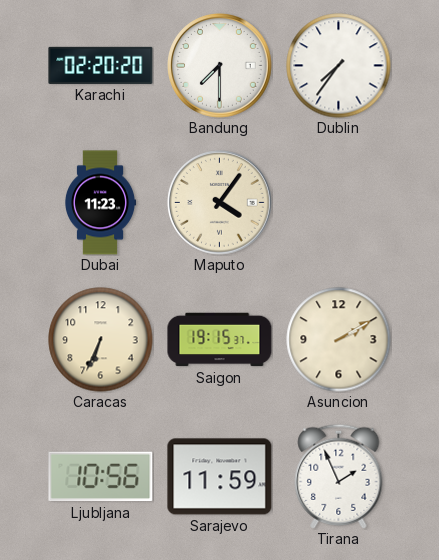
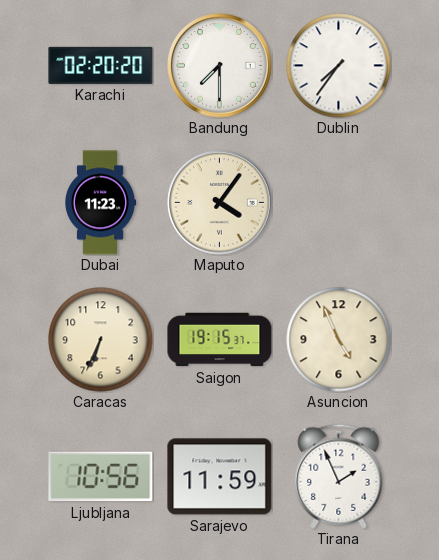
Asuncion: 2:10 -> 4:56
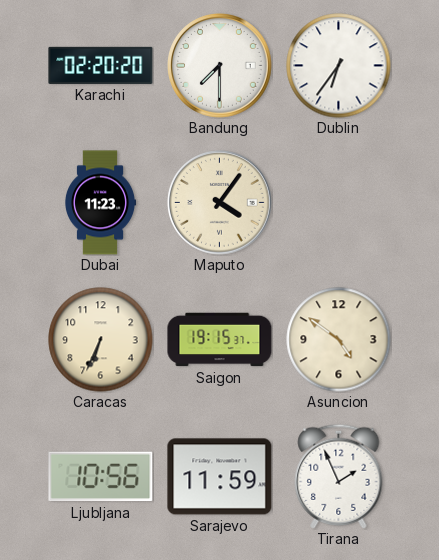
Dublin: 7:36 -> 6:36
Asuncion: 4:56 -> 4:51
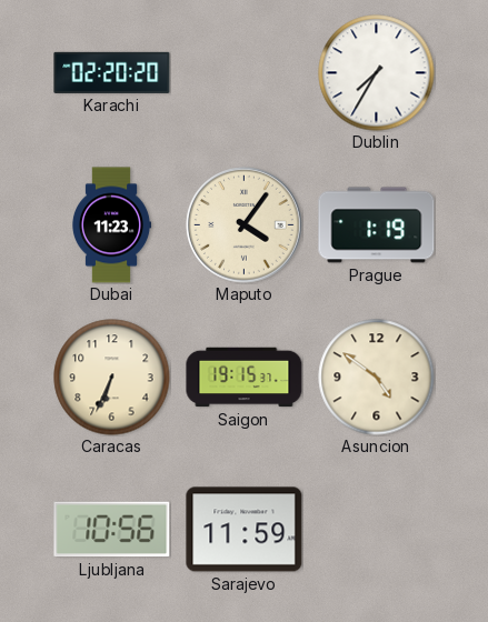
Bandung: 7:30 -> none
Dublin: 6:36 -> 7:35
Prague: none -> 1:19
Tirana: 1:56 -> none
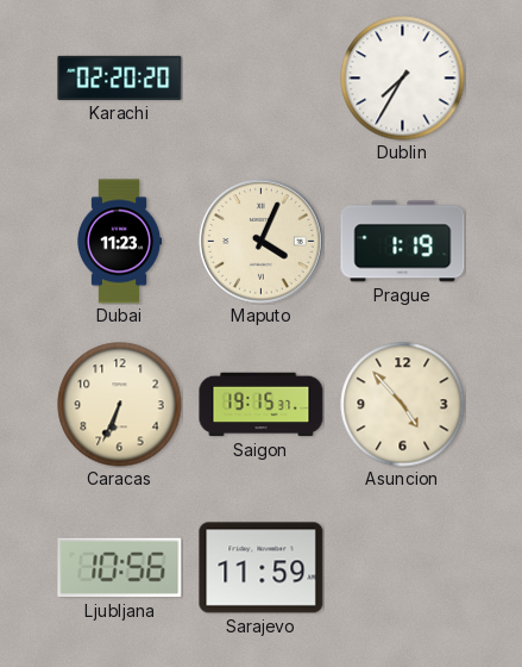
Maputo: 4:06 -> 4:04
Asuncion: 4:51 -> 4:53
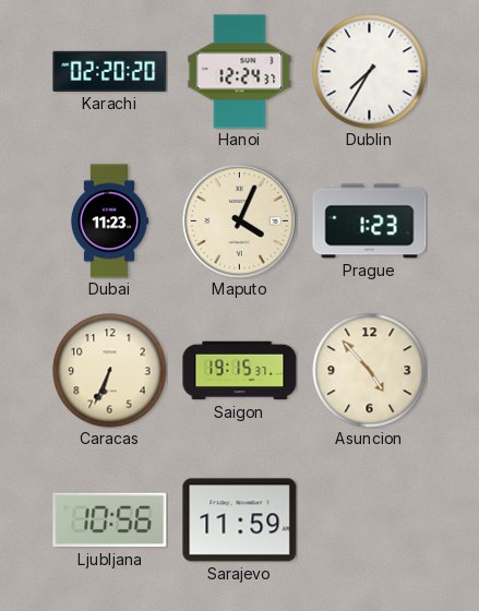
Hanoi: none -> 12:24
Prague: 1:19 -> 1:23
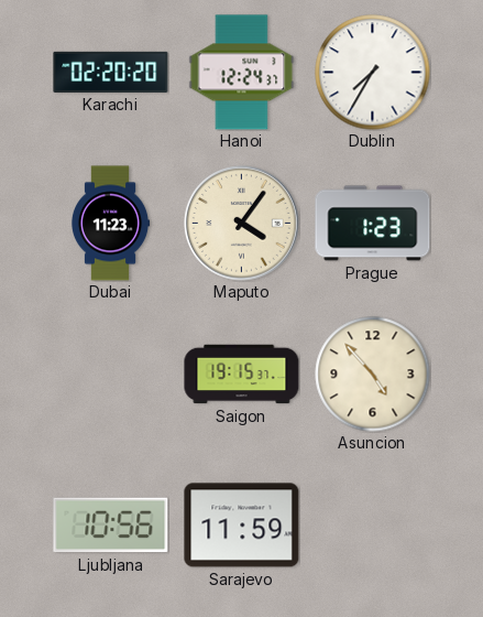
Maputo: 4:04 -> 4:06
Caracas: 6:34 -> none
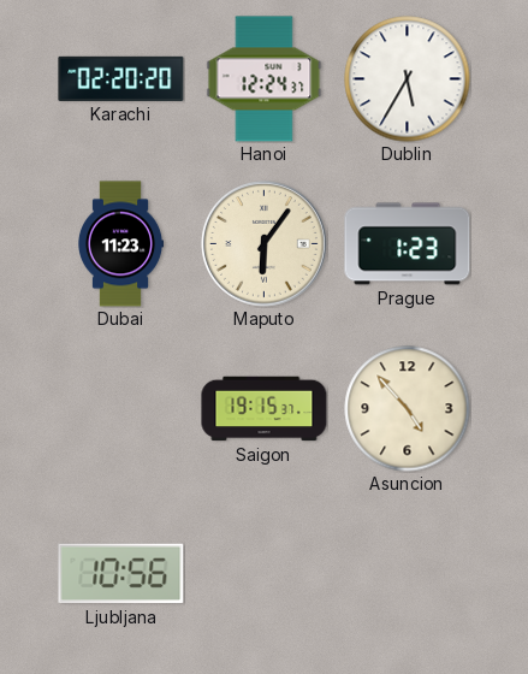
Dublin: 7:35 -> 5:35
Maputo: 4:06 -> 6:06
Sarajevo: 11:59 -> none
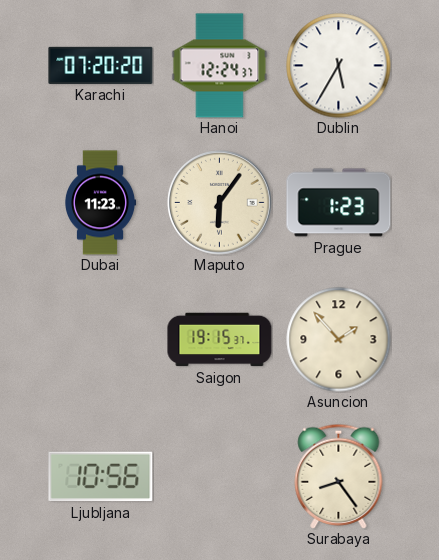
Karachi: 02:20 -> 07:20
Asuncion: 4:53 -> 1:53
Surabaya: none -> 8:24
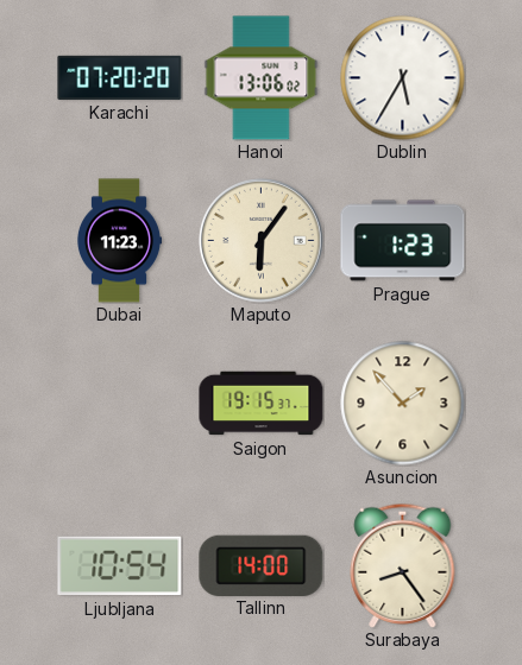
Hanoi: 12:24 -> 13:06
Ljubljana: 10:56 -> 10:54
Tallinn: none -> 14:00
